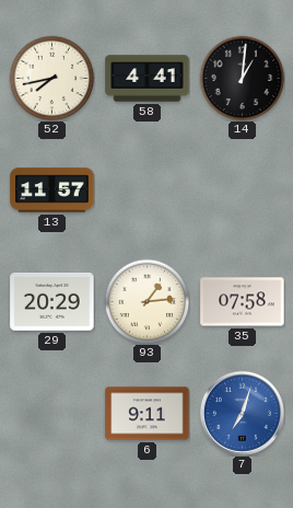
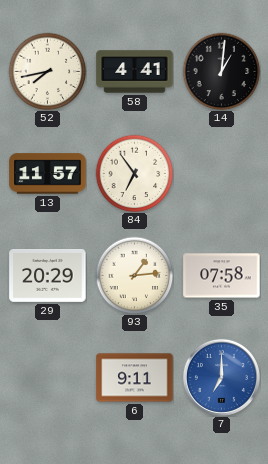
84: none -> 6:54
7: 7:03 -> 7:00
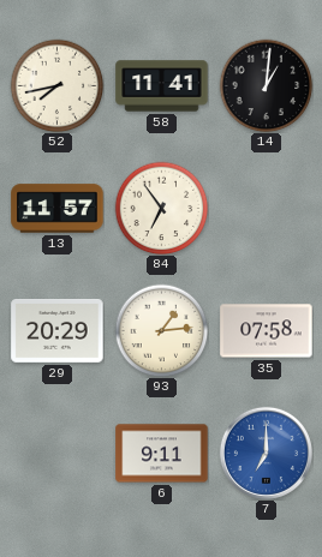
58: 4:41 -> 11:41
